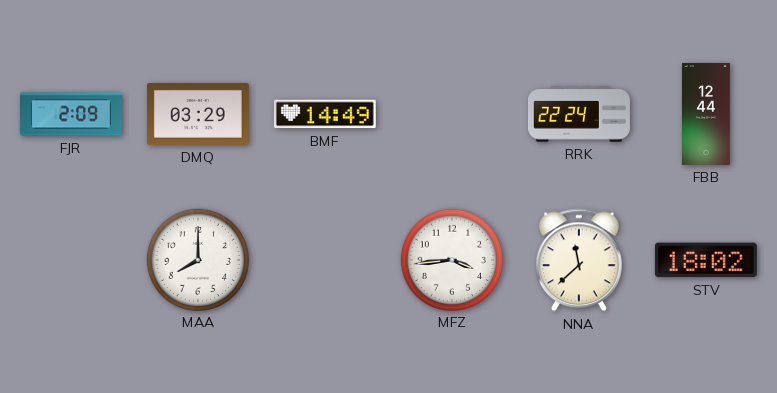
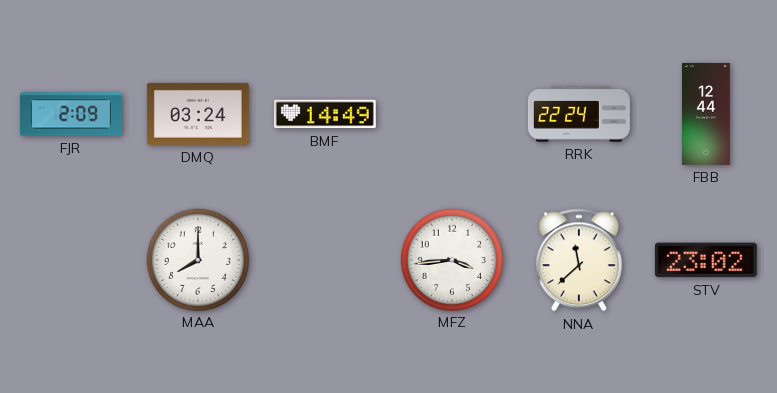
DMQ: 03:29 -> 03:24
STV: 18:02 -> 23:02
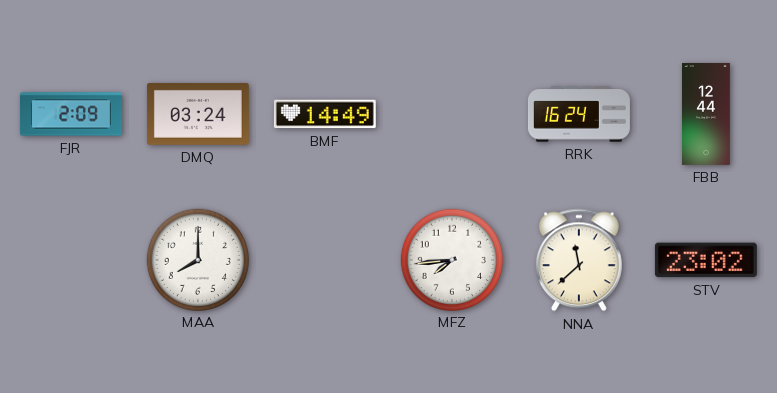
RRK: 22:24 -> 16:24
MFZ: 3:44 -> 7:44
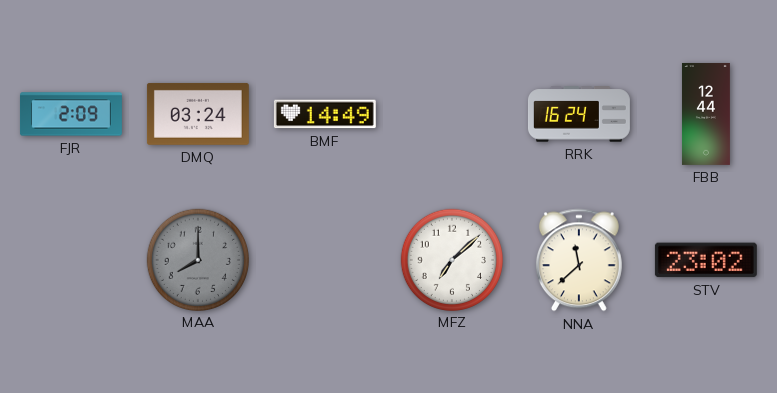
MAA dial: white -> grey
MFZ: 7:44 -> 7:08
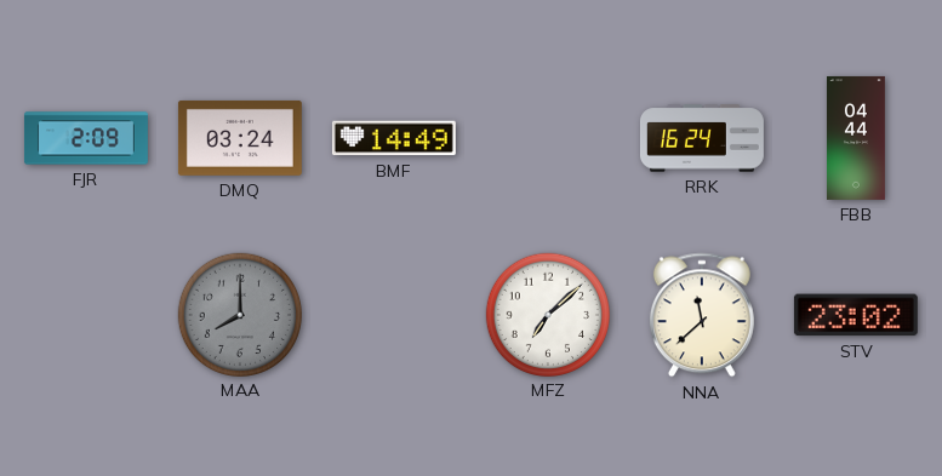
FBB: 12:44 -> 04:44
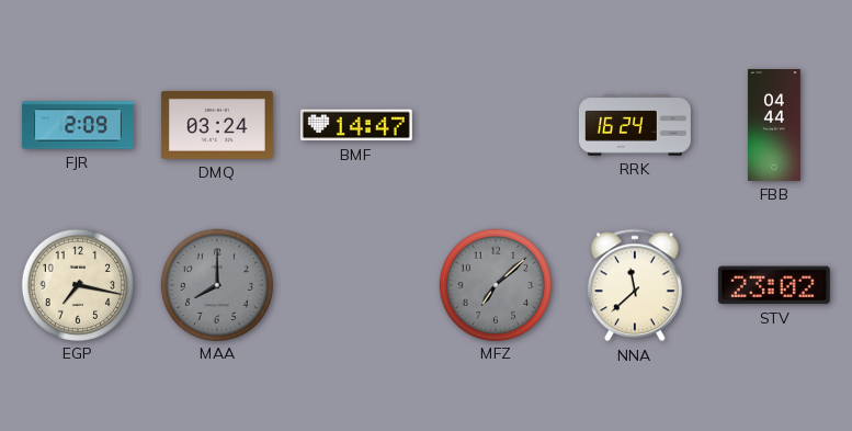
BMF: 14:49 -> 14:47
EGP: none -> 7:17
MFZ dial: white -> grey
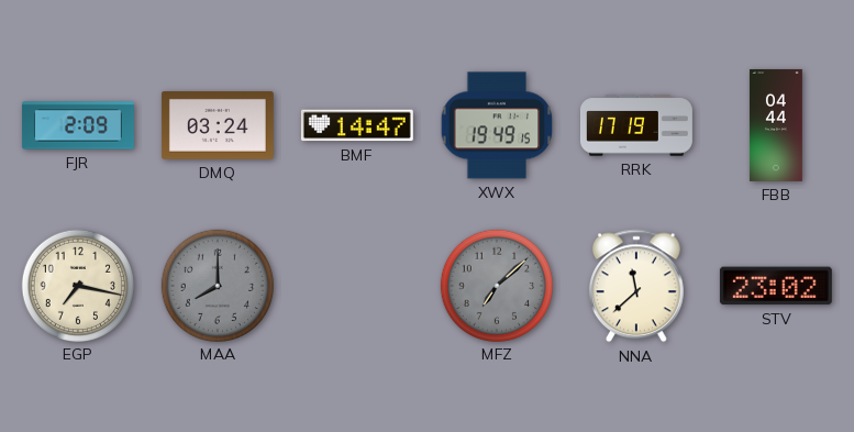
XWX: none -> 19:49
RRK: 16:24 -> 17:19
